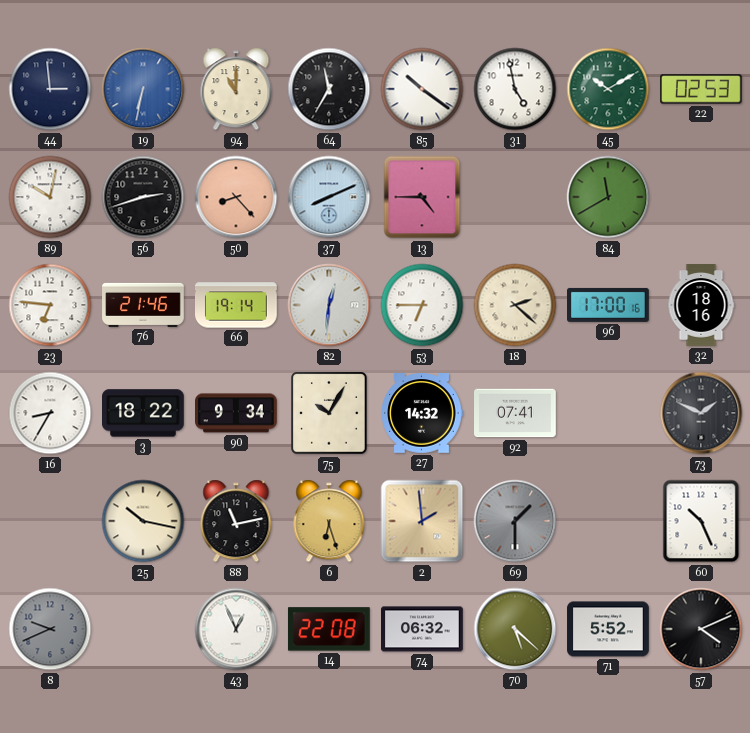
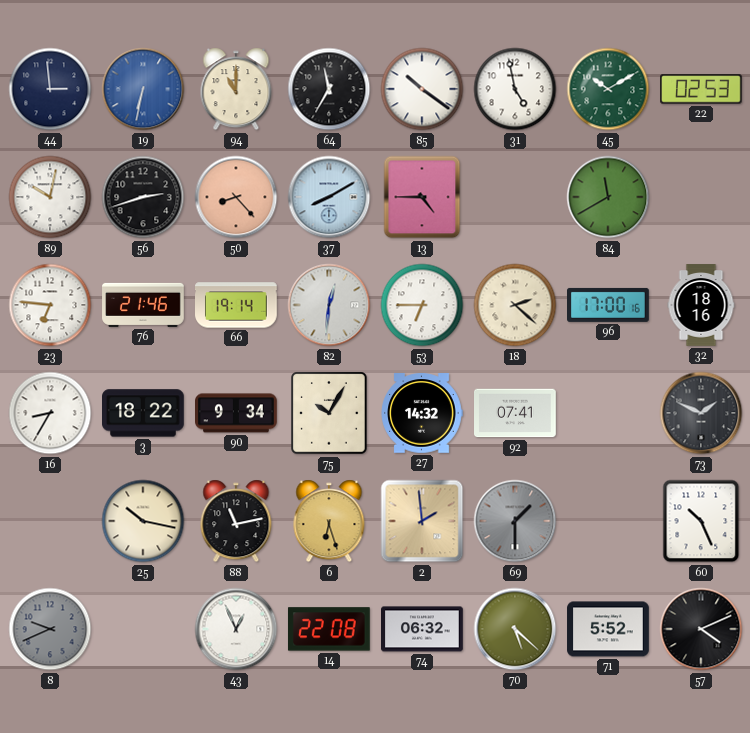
37: 8:11 -> 8:10
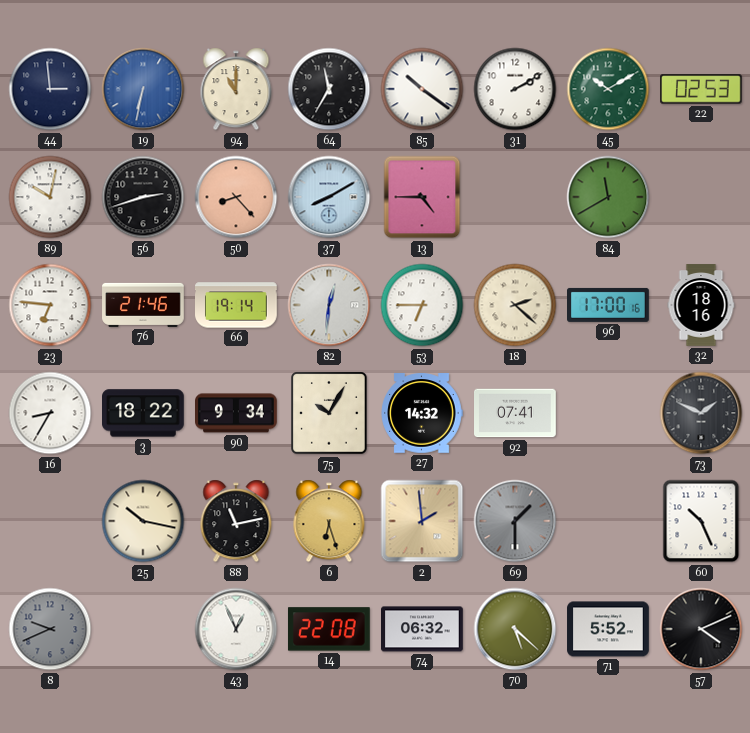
31: 4:58 -> 2:10
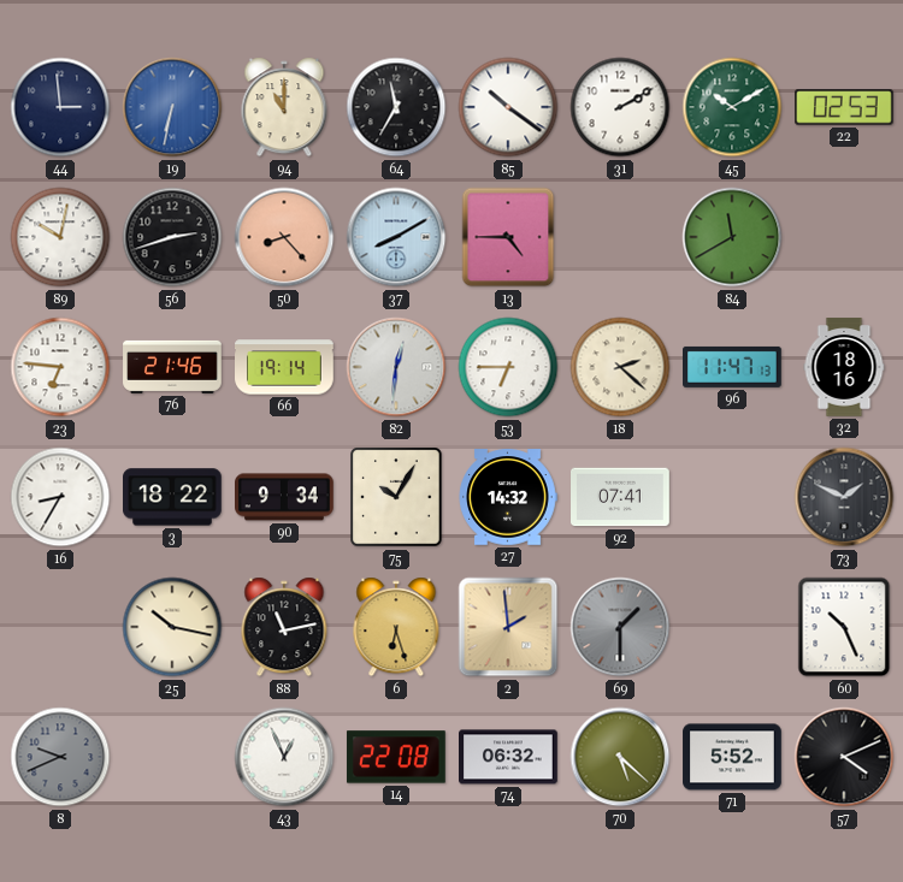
96: 17:00 -> 11:47
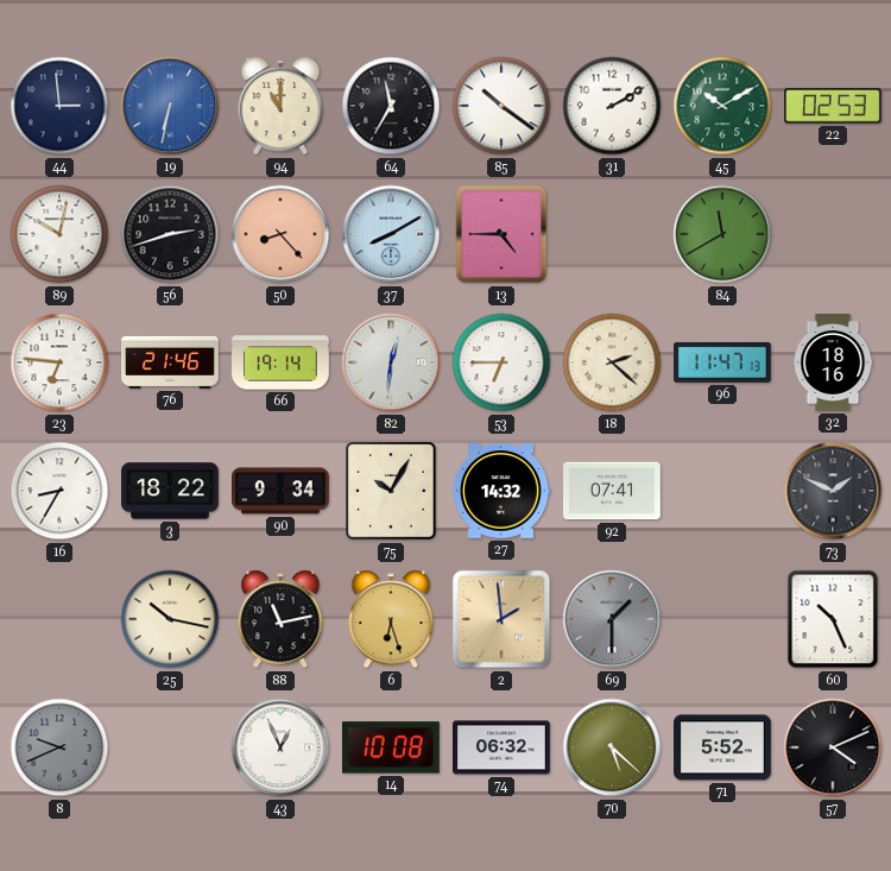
14: 22:08 -> 10:08
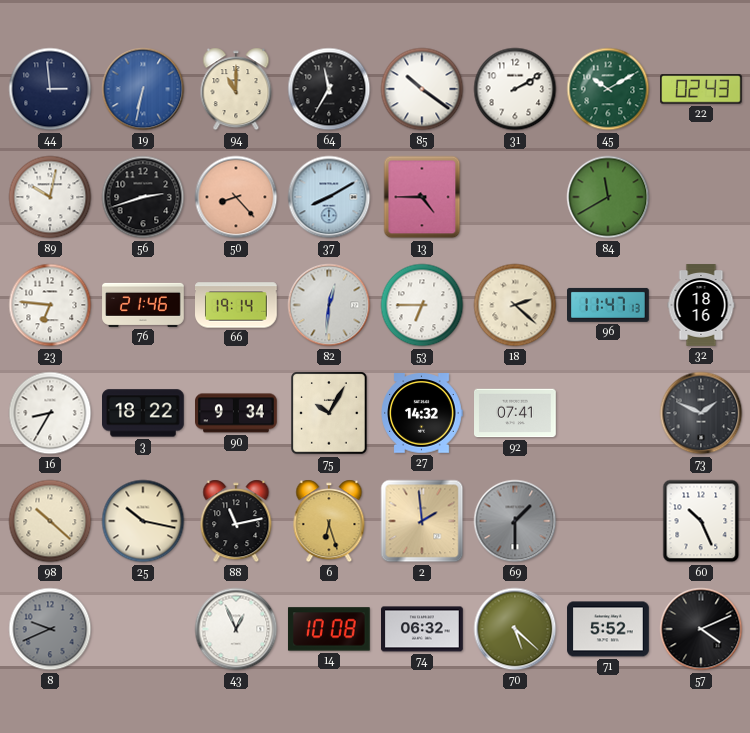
22: 02:53 -> 02:43
98: none -> 10:22
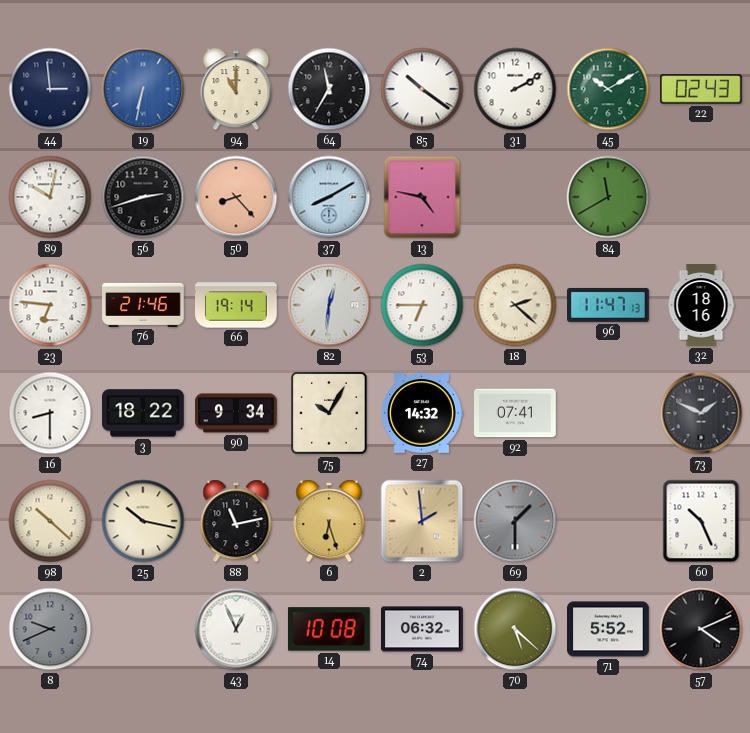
13: 4:45 -> 4:47
16: 8:35 -> 8:30
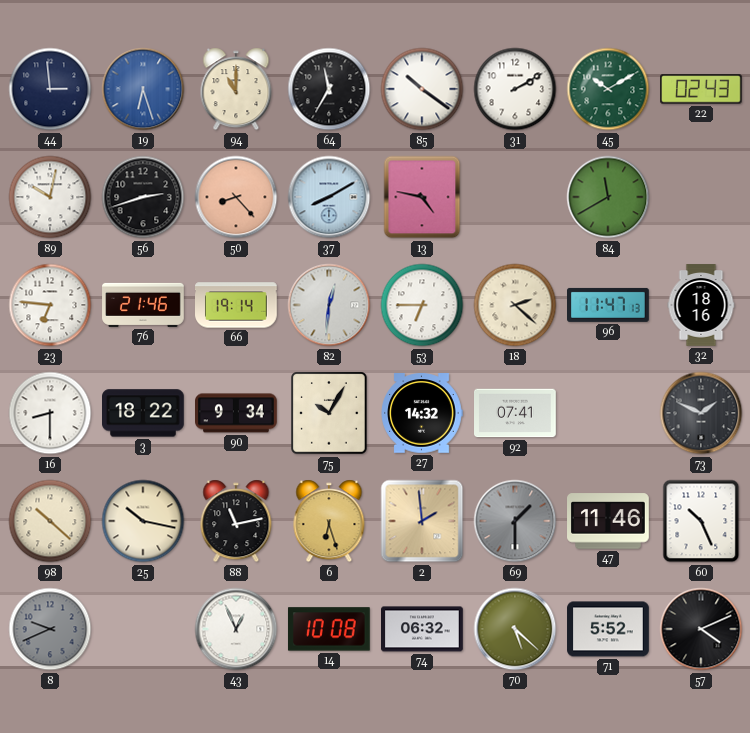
19: 6:32 -> 6:27
47: none -> 11:46
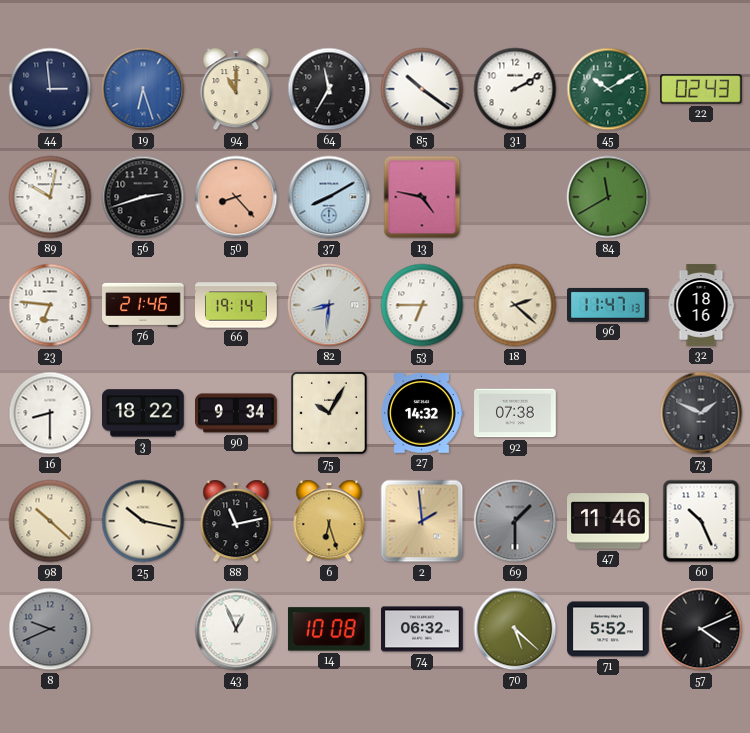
82: 12:31 -> 8:31
92: 07:41 -> 07:38
